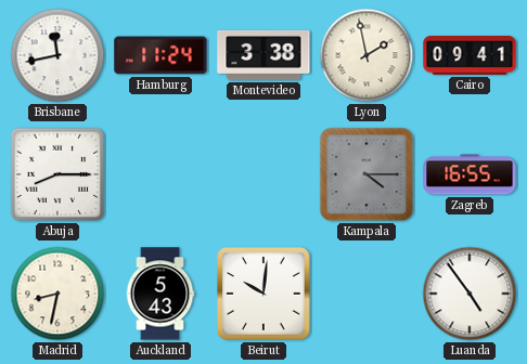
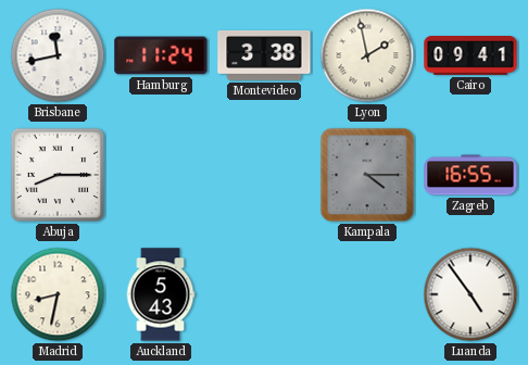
Beirut: 10:01 -> none
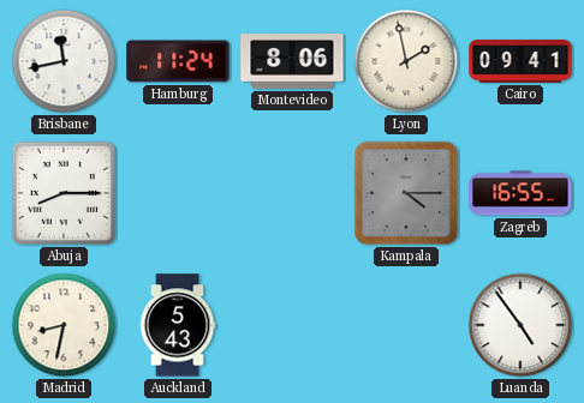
Montevideo: 3:38 -> 8:06
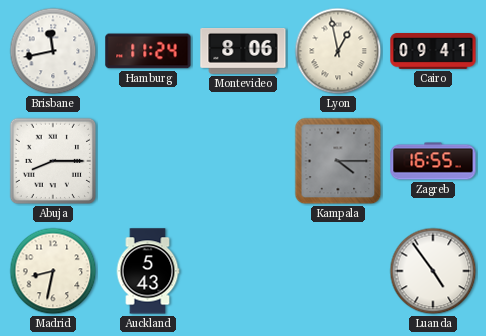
Lyon: 1:58 -> 12:58
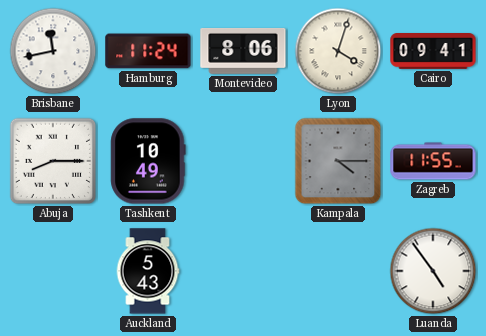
Lyon: 12:58 -> 4:03
Tashkent: none -> 10:49
Zagreb: 16:55 -> 11:55
Madrid: 8:32 -> none
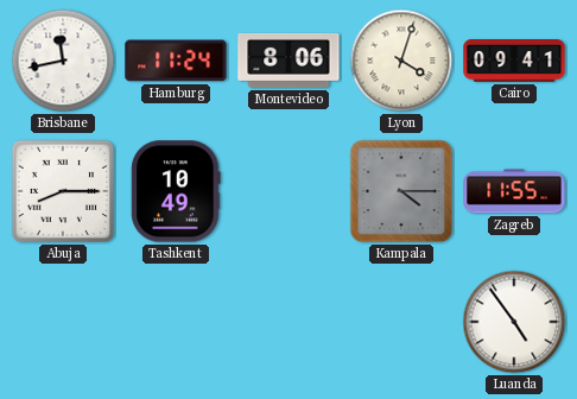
Auckland: 5:43 -> none
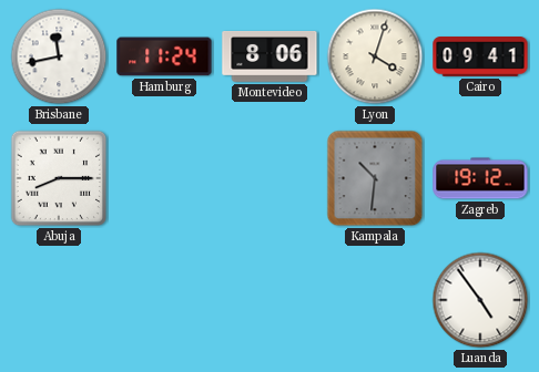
Tashkent: 10:49 -> none
Kampala: 4:15 -> 10:31
Zagreb: 11:55 -> 19:12
